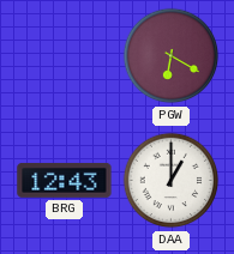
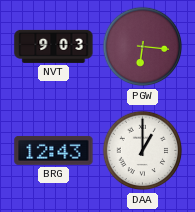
NVT: none -> 9:03
PGW: 6:20 -> 6:16
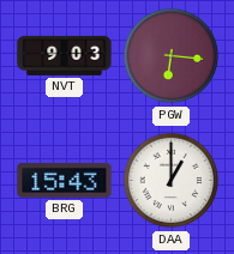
BRG: 12:43 -> 15:43
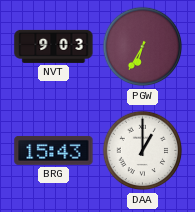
PGW: 6:16 -> 6:35
